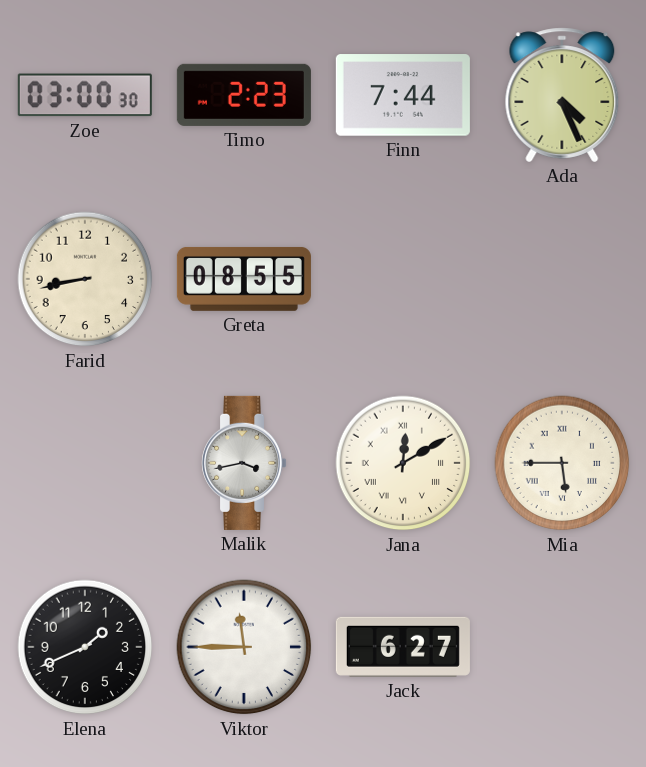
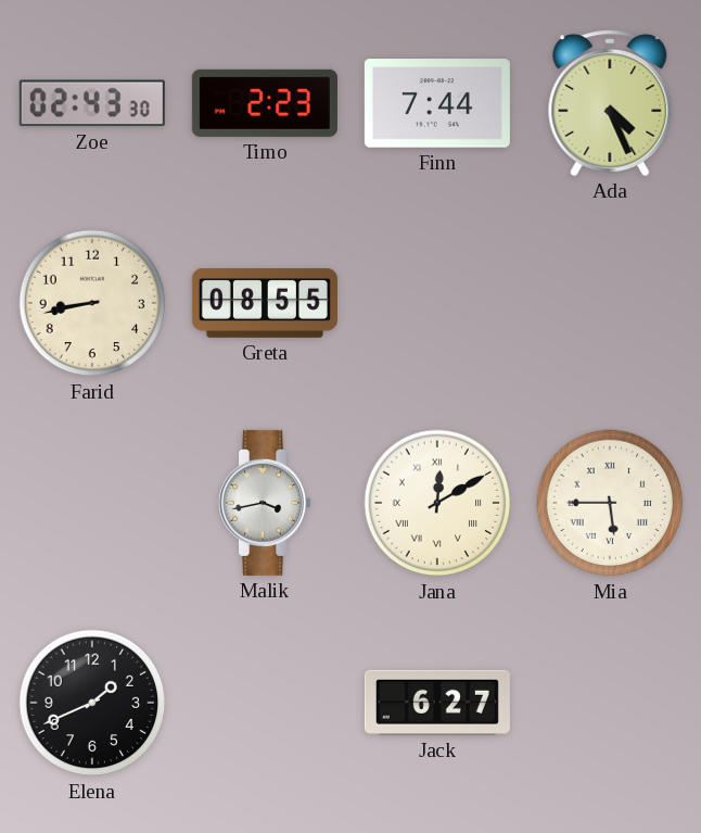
Zoe: 03:00 -> 02:43
Viktor: 11:45 -> none
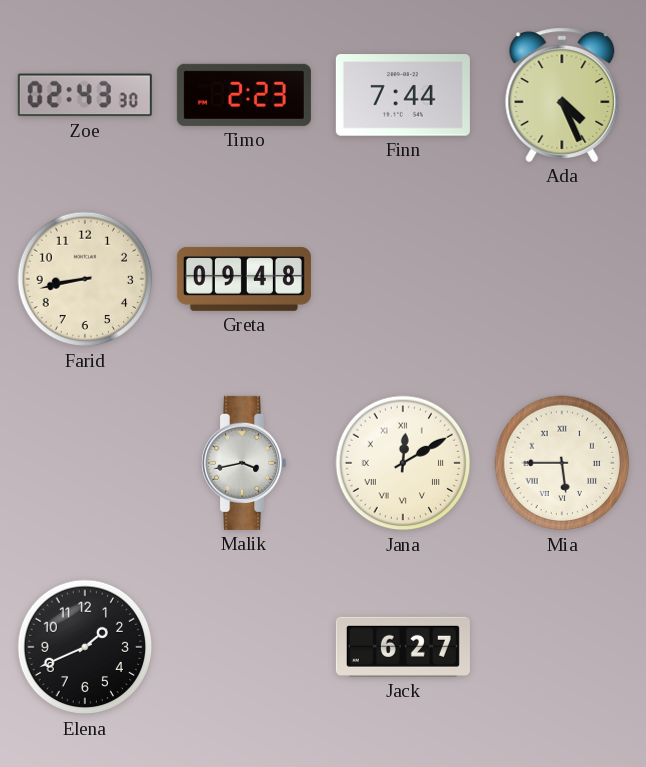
Greta: 08:55 -> 09:48
